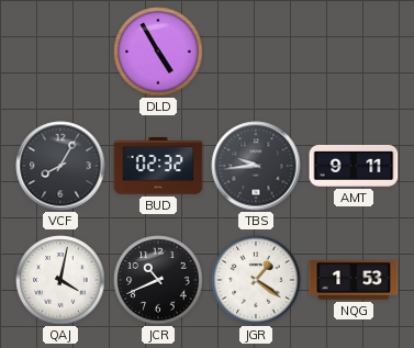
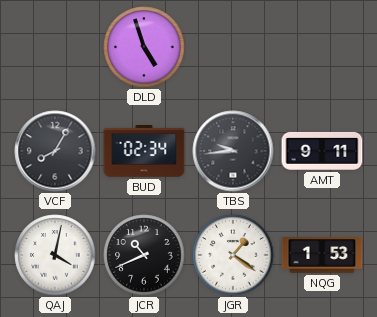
DLD: 4:55 -> 4:57
BUD: 02:32 -> 02:34
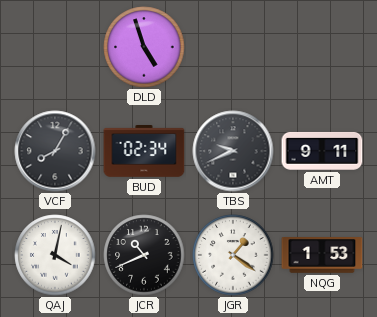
TBS: 9:44 -> 9:41
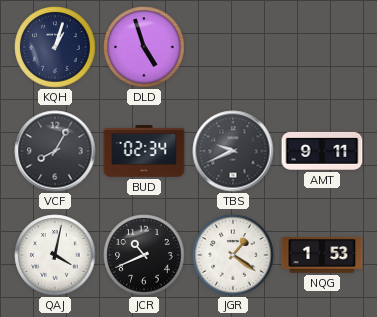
KQH: none -> 1:03
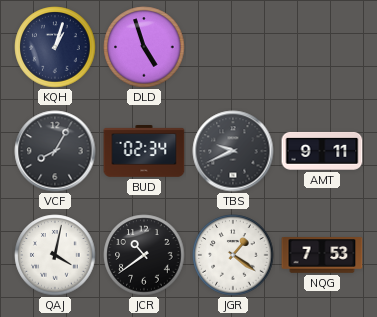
JCR: 10:41 -> 10:39
NQG: 1:53 -> 7:53
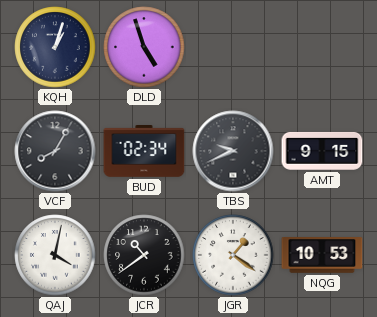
AMT: 9:11 -> 9:15
NQG: 7:53 -> 10:53
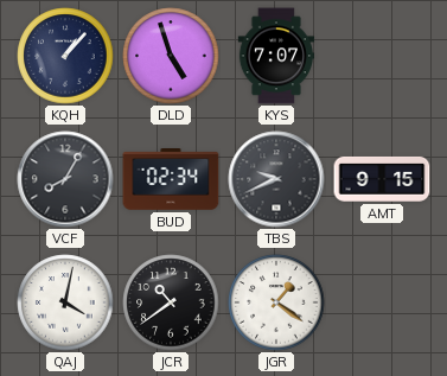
KQH: 1:03 -> 1:07
KYS: none -> 7:07
NQG: 10:53 -> none
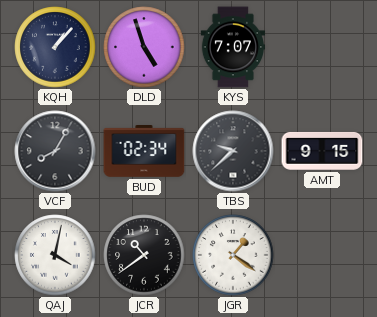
TBS: 9:41 -> 9:38
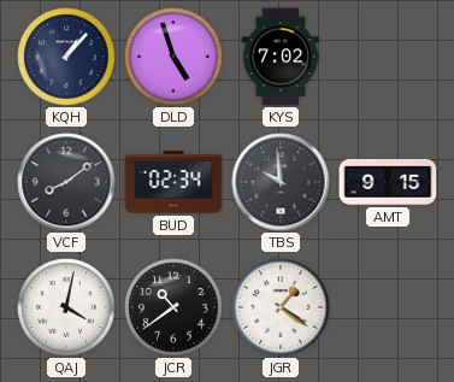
KYS: 7:07 -> 7:02
VCF: 8:05 -> 8:09
TBS: 9:38 -> 9:59
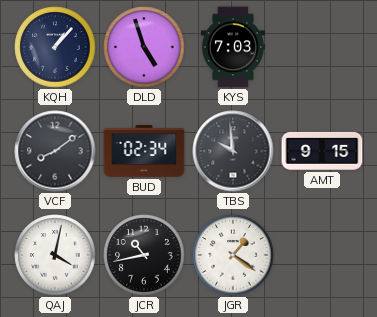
KYS: 7:02 -> 7:03
JCR: 10:39 -> 10:43
